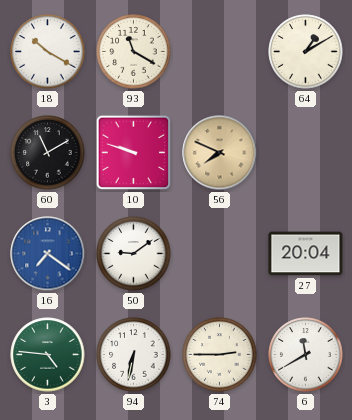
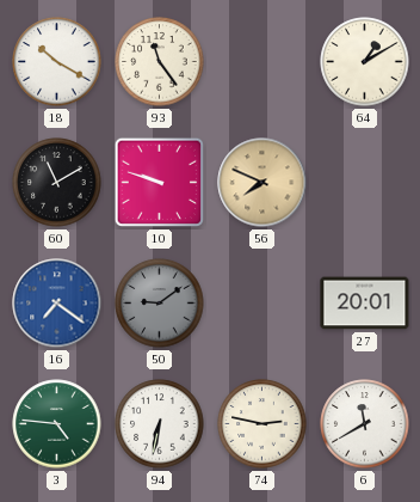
93: 11:20 -> 11:24
50 dial: white -> grey
27: 20:04 -> 20:01
74: 2:45 -> 2:47
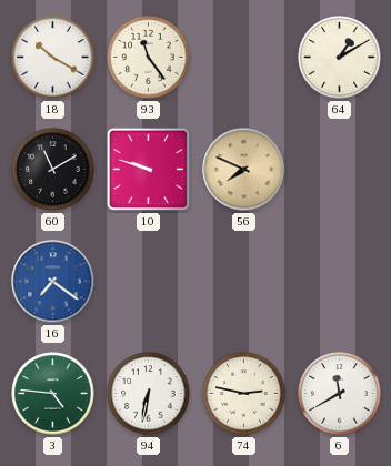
50: 9:09 -> none
27: 20:01 -> none
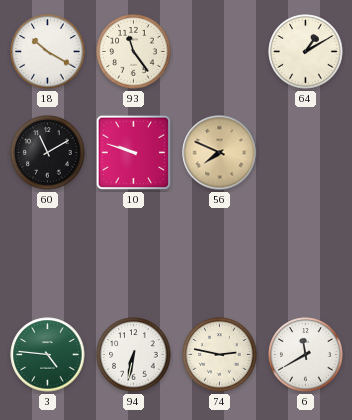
16: 7:21 -> none
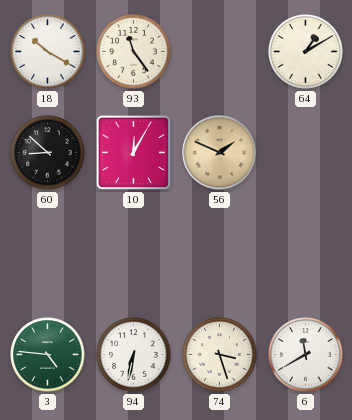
60: 11:10 -> 8:52
10: 9:48 -> 12:05
56: 7:49 -> 1:49
74: 2:47 -> 3:27
